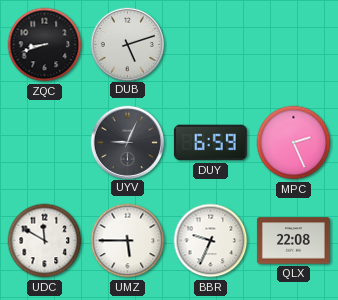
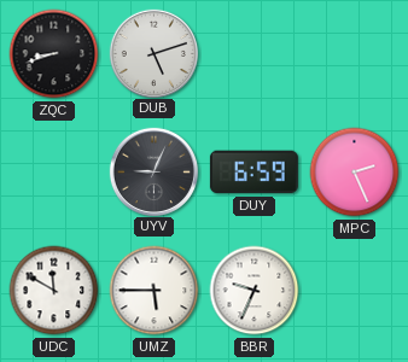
QLX: 22:08 -> none
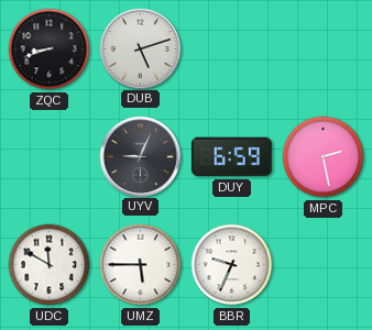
MPC: 2:26 -> 2:28
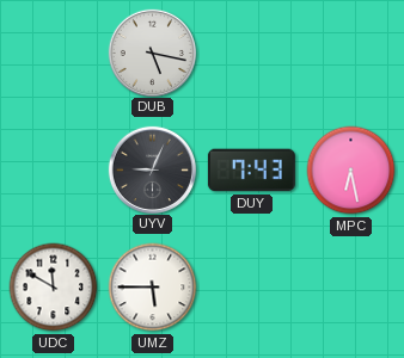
ZQC: 8:42 -> none
DUB: 5:12 -> 5:17
DUY: 6:59 -> 7:43
MPC: 2:28 -> 6:28
BBR: 9:34 -> none
